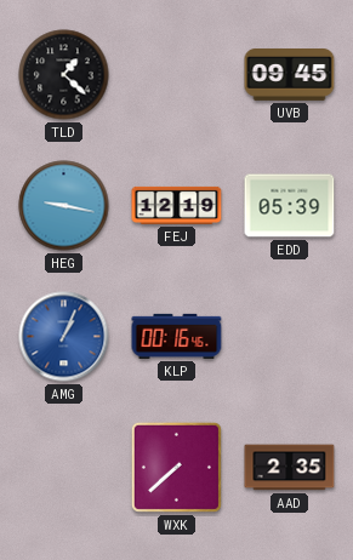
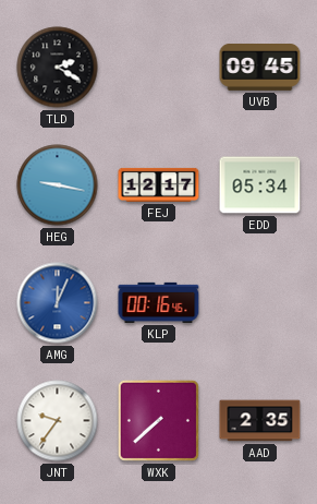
TLD: 1:22 -> 2:20
FEJ: 12:19 -> 12:17
EDD: 05:39 -> 05:34
AMG: 1:04 -> 12:04
JNT: none -> 9:36
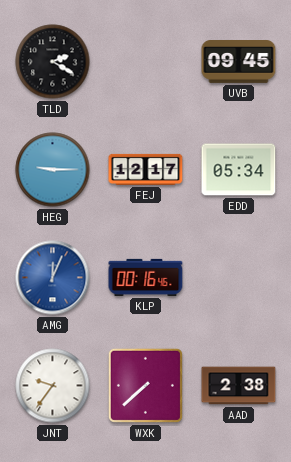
HEG: 9:17 -> 9:15
AAD: 2:35 -> 2:38
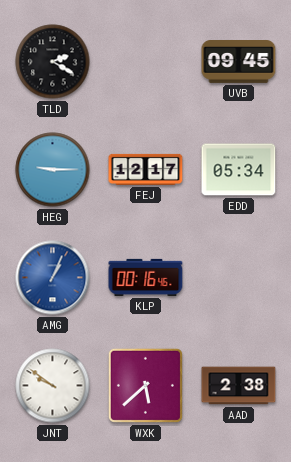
AMG: 12:04 -> 1:04
JNT: 9:36 -> 9:51
WXK: 7:38 -> 5:38
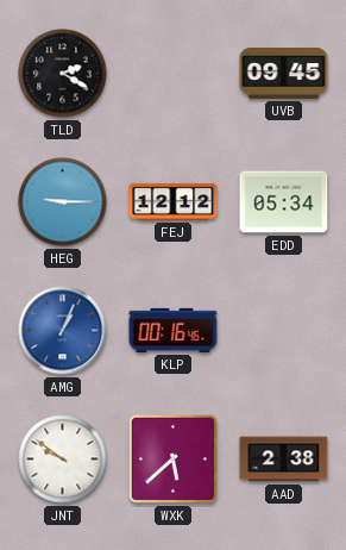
FEJ: 12:17 -> 12:12
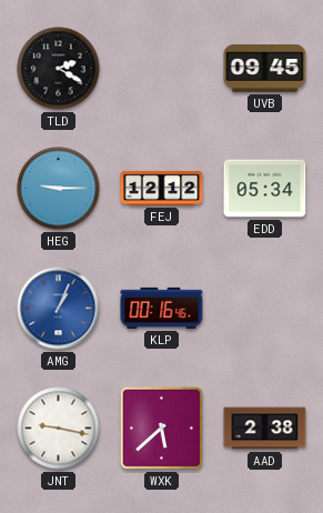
JNT: 9:51 -> 9:17
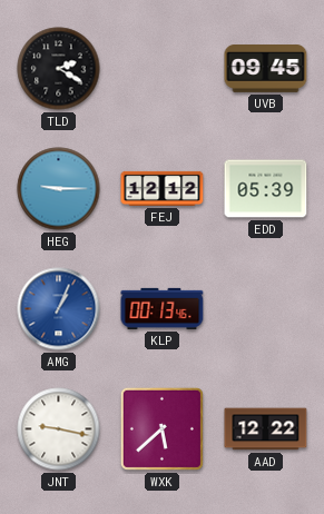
EDD: 05:34 -> 05:39
KLP: 00:16 -> 00:13
AAD: 2:38 -> 12:22
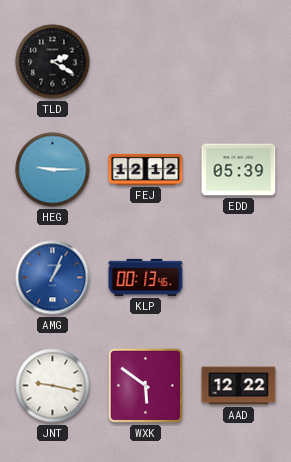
UVB: 09:45 -> none
WXK: 5:38 -> 5:51
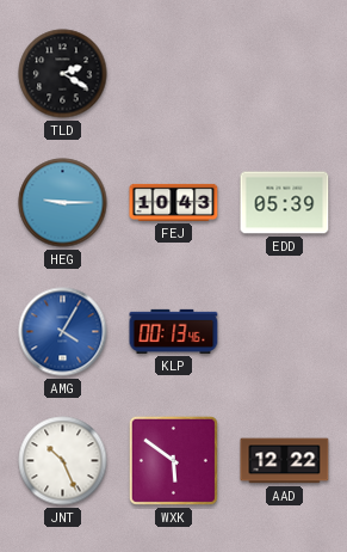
FEJ: 12:12 -> 10:43
AMG: 1:04 -> 4:05
JNT: 9:17 -> 10:26
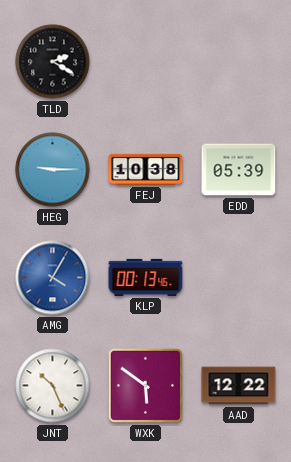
FEJ: 10:43 -> 10:38
